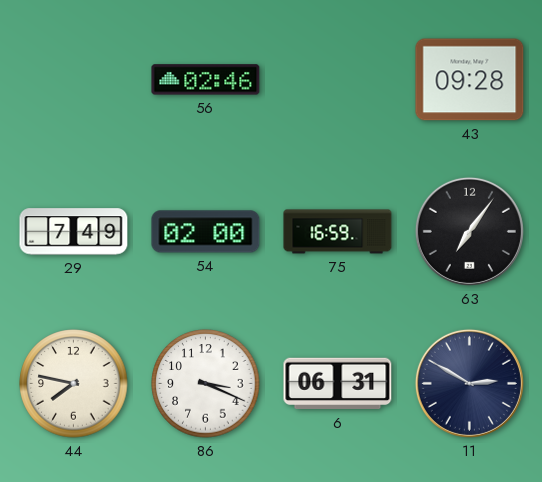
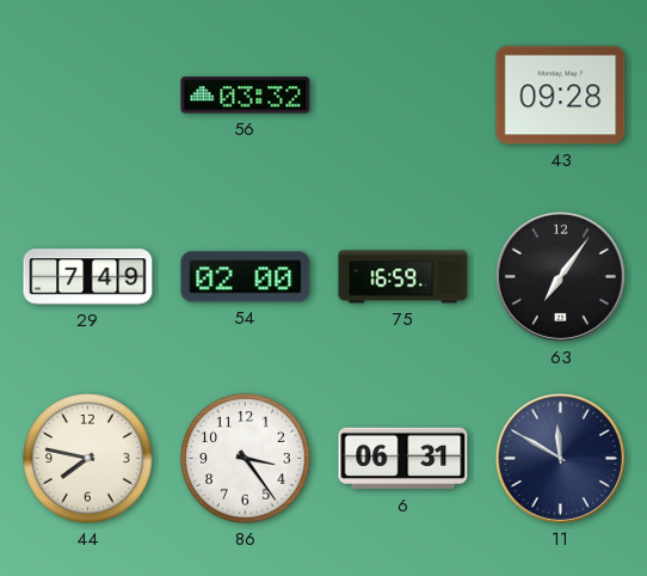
56: 02:46 -> 03:32
86: 3:19 -> 3:24
11: 2:50 -> 11:50
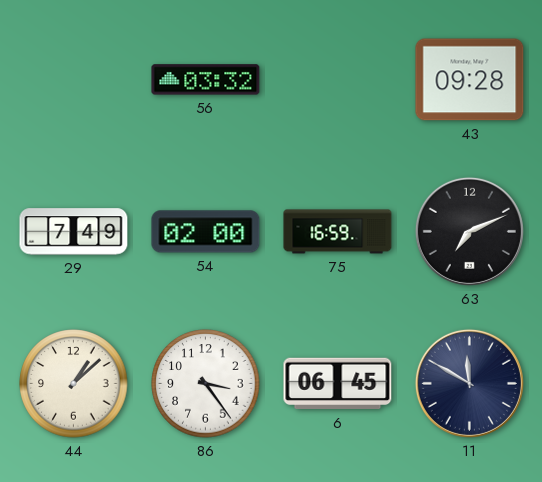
63: 7:06 -> 7:11
44: 7:47 -> 1:08
6: 06:31 -> 06:45
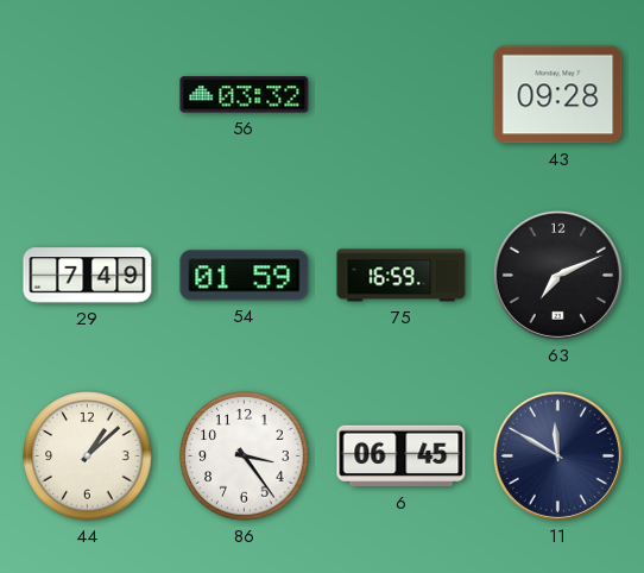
54: 02:00 -> 01:59
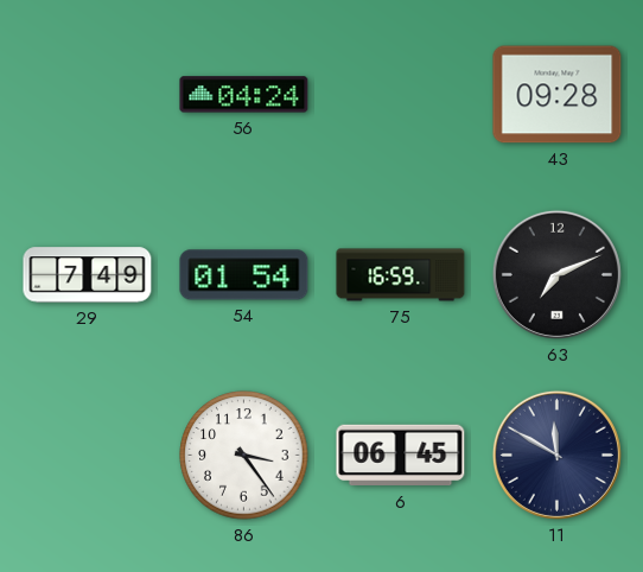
56: 03:32 -> 04:24
54: 01:59 -> 01:54
44: 1:08 -> none
